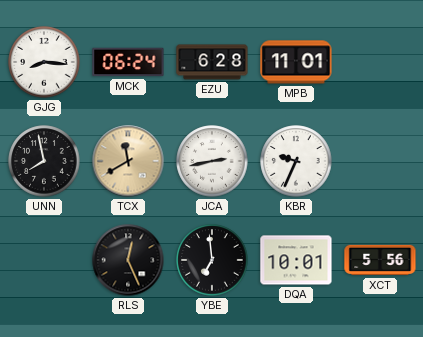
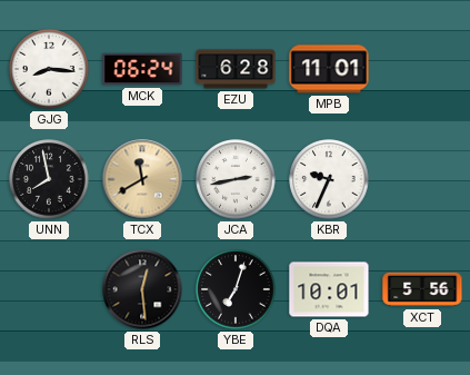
RLS: 12:26 -> 12:29
YBE: 6:59 -> 7:03
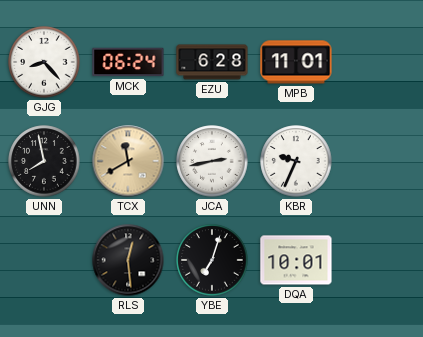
GJG: 8:16 -> 8:23
XCT: 5:56 -> none
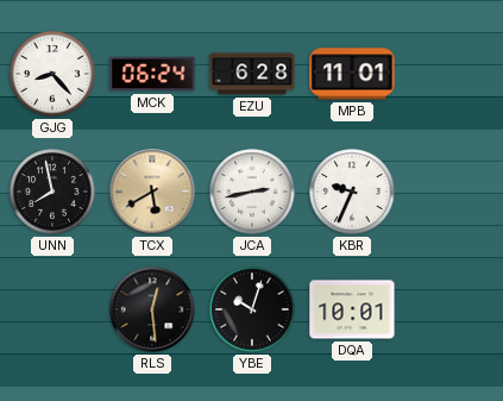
TCX: 11:40 -> 5:40
YBE: 7:03 -> 10:03
